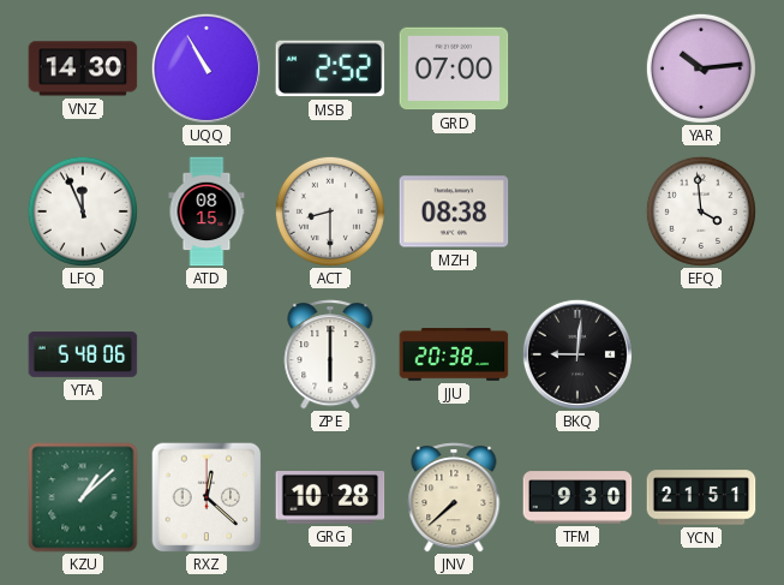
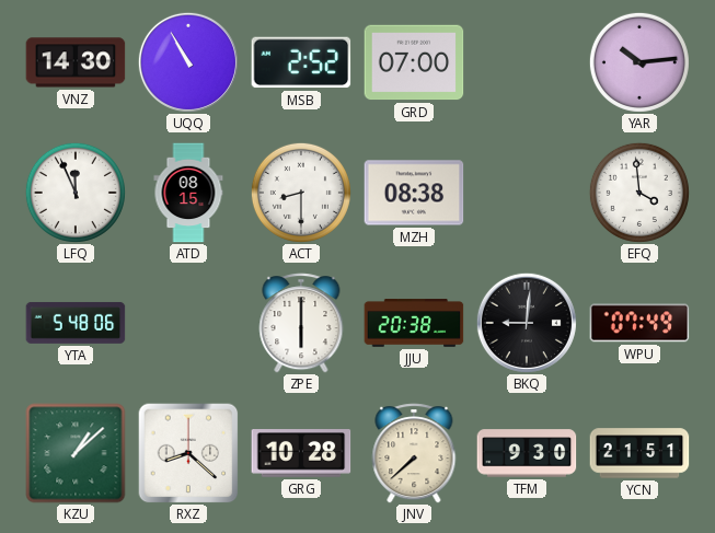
WPU: none -> 07:49
RXZ: 12:22 -> 8:22
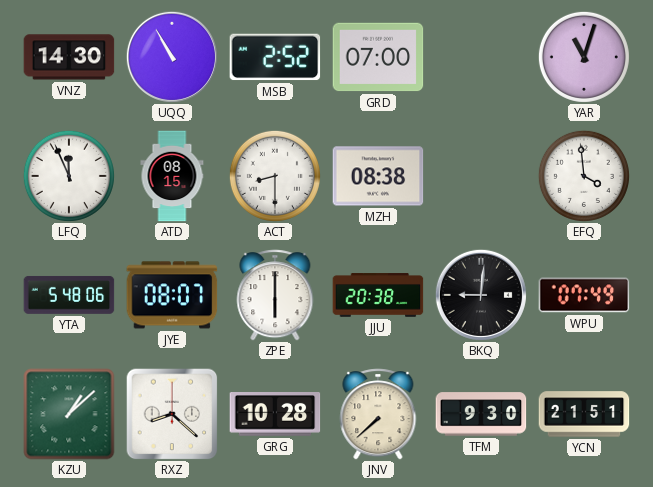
YAR: 10:14 -> 11:03
JYE: none -> 08:07
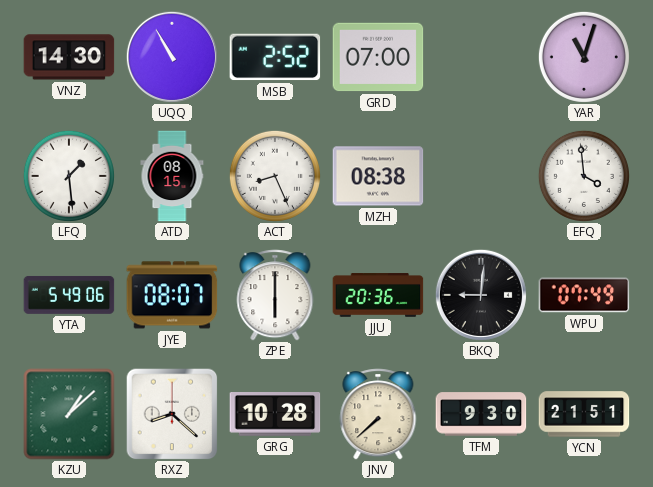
LFQ: 11:56 -> 1:29
ACT: 8:30 -> 8:26
YTA: 5:48 -> 5:49
JJU: 20:38 -> 20:36
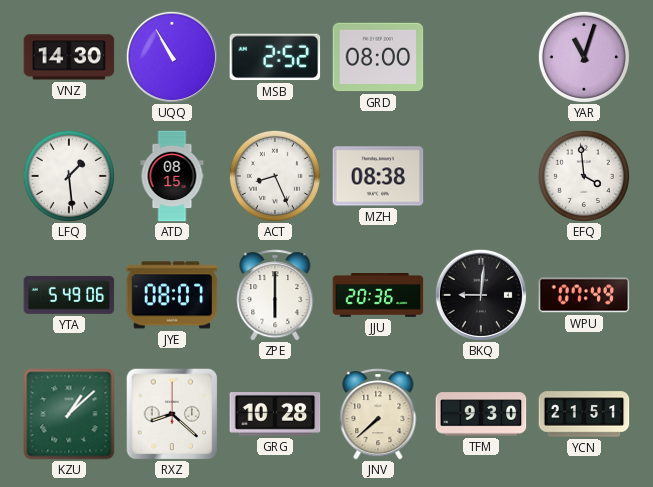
GRD: 07:00 -> 08:00
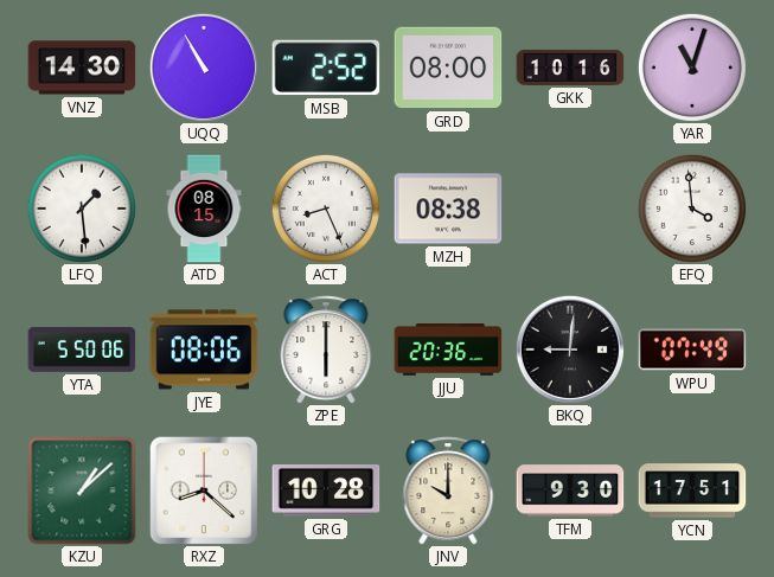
GKK: none -> 10:16
YTA: 5:49 -> 5:50
JYE: 08:07 -> 08:06
JNV: 7:38 -> 10:00
YCN: 21:51 -> 17:51
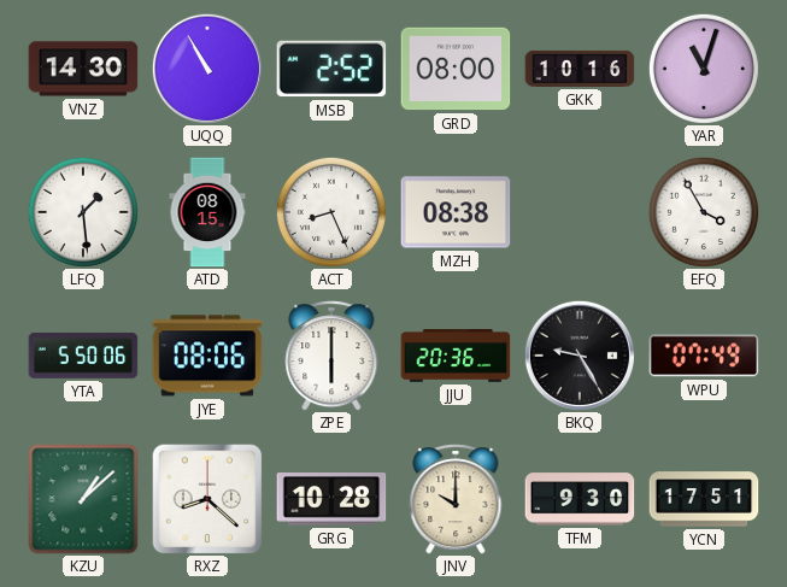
EFQ: 3:59 -> 3:55
BKQ: 9:01 -> 9:25
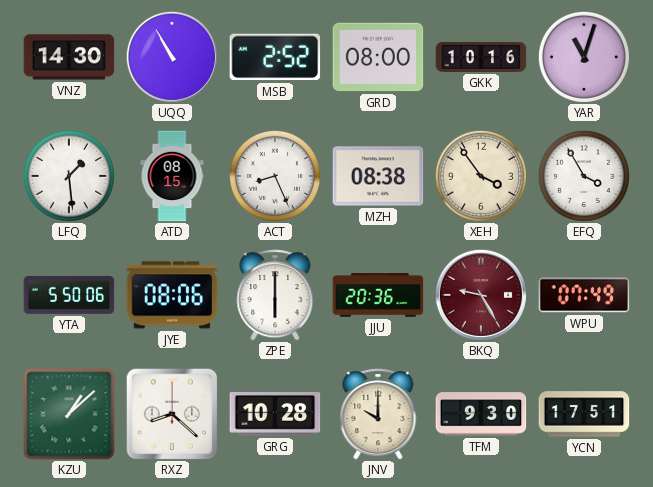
XEH: none -> 3:54
BKQ dial: black -> burgundy
